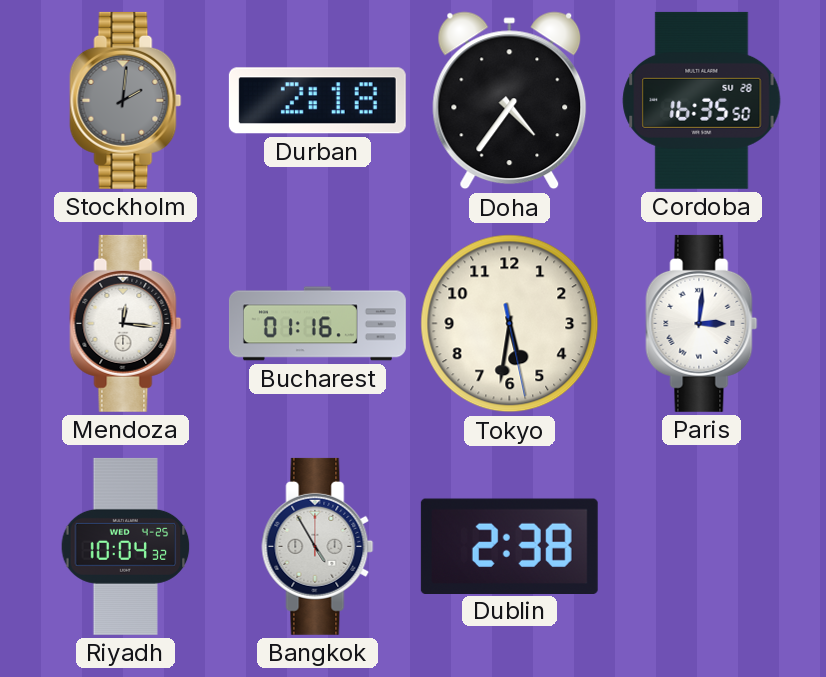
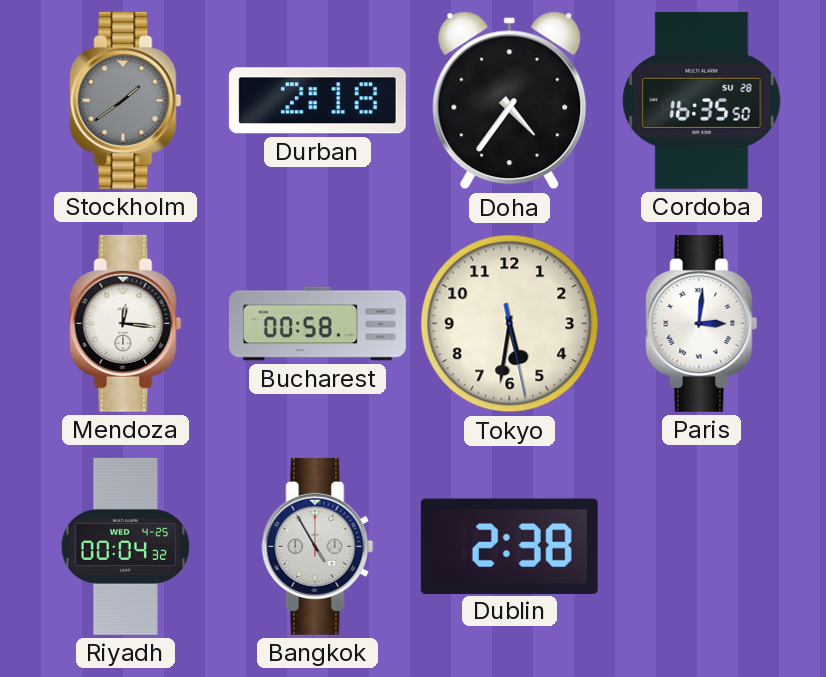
Stockholm: 2:01 -> 1:39
Bucharest: 01:16 -> 00:58
Riyadh: 10:04 -> 00:04
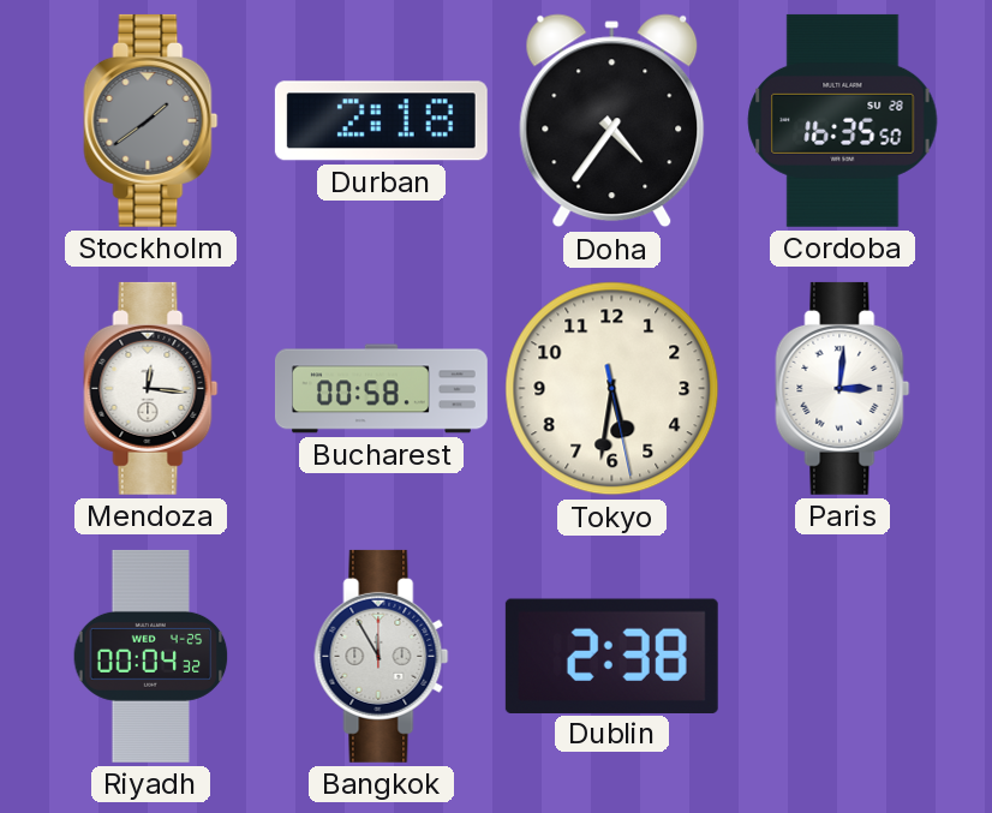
Bangkok: 4:55 -> 11:55
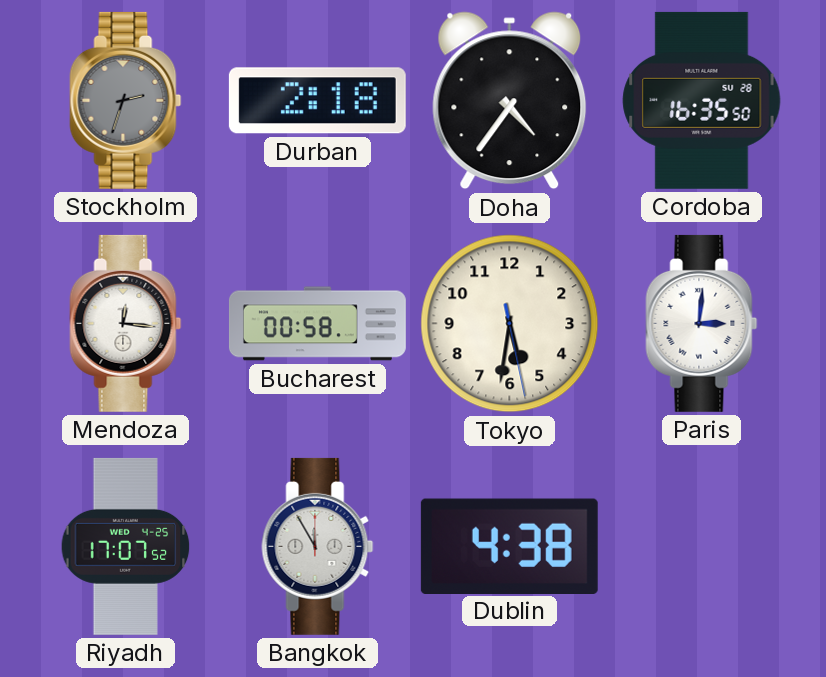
Stockholm: 1:39 -> 2:33
Riyadh: 00:04 -> 17:07
Dublin: 2:38 -> 4:38
